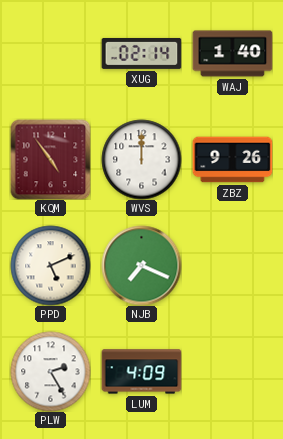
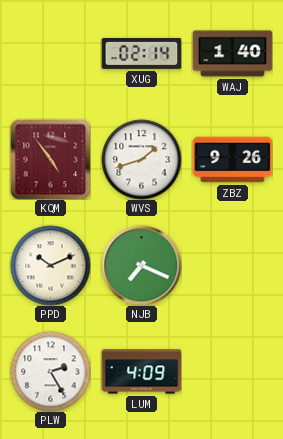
WVS: 12:00 -> 1:42
PPD: 5:11 -> 10:11
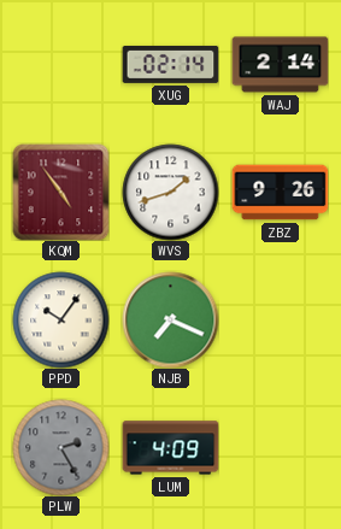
WAJ: 1:40 -> 2:14
PPD: 10:11 -> 10:06
PLW dial: white -> grey
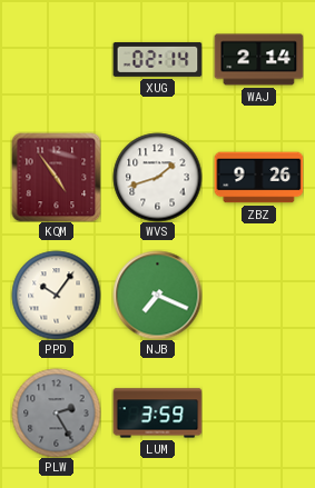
LUM: 4:09 -> 3:59
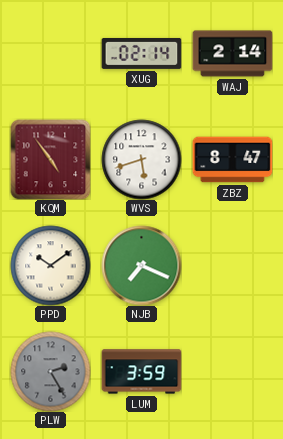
WVS: 1:42 -> 5:42
ZBZ: 9:26 -> 8:47
PPD: 10:06 -> 10:09
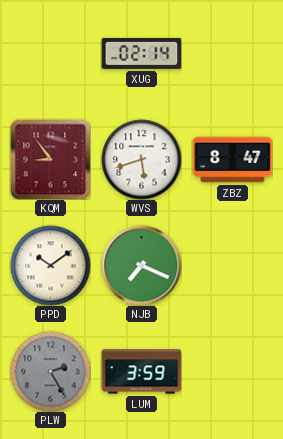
WAJ: 2:14 -> none
KQM: 4:54 -> 8:54
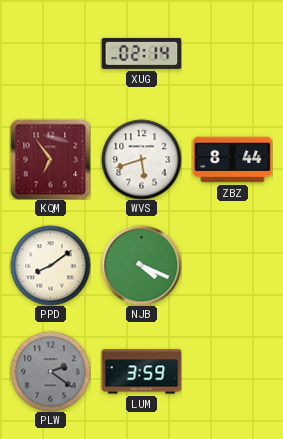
KQM: 8:54 -> 6:54
ZBZ: 8:47 -> 8:44
PPD: 10:09 -> 8:09
NJB: 7:19 -> 4:19
PLW: 2:25 -> 2:21
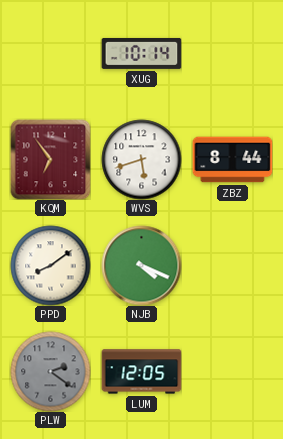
XUG: 02:14 -> 10:14
LUM: 3:59 -> 12:05
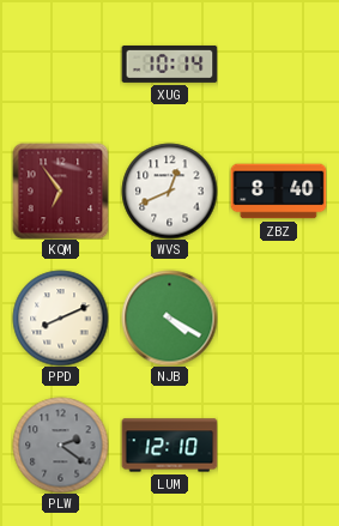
WVS: 5:42 -> 12:41
ZBZ: 8:44 -> 8:40
PPD: 8:09 -> 8:11
NJB: 4:19 -> 4:20
LUM: 12:05 -> 12:10
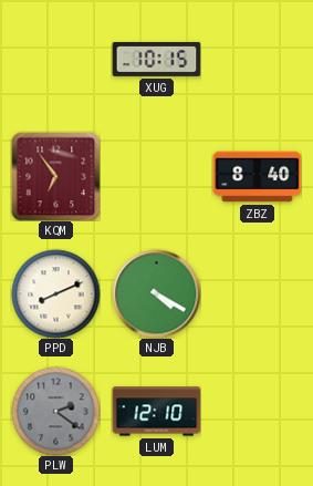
XUG: 10:14 -> 10:15
WVS: 12:41 -> none
